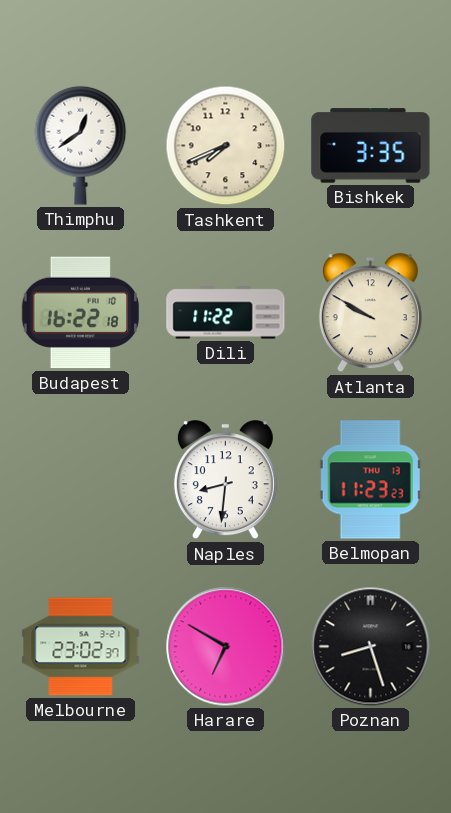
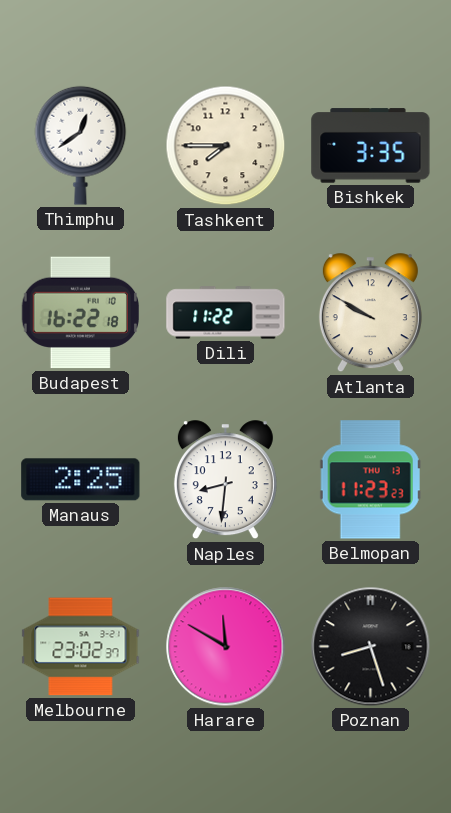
Tashkent: 7:41 -> 7:45
Manaus: none -> 2:25
Harare: 6:50 -> 11:50
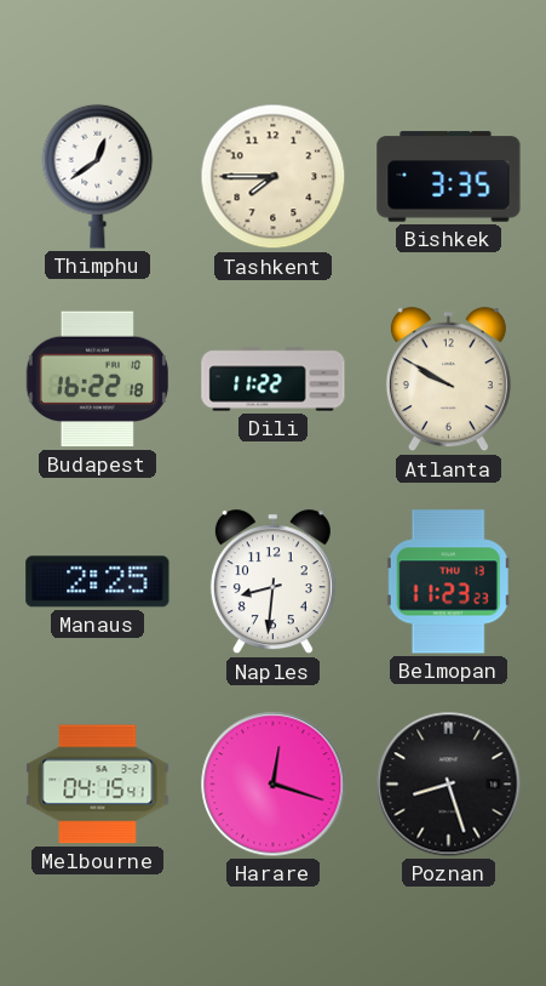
Melbourne: 23:02 -> 04:15
Harare: 11:50 -> 12:18
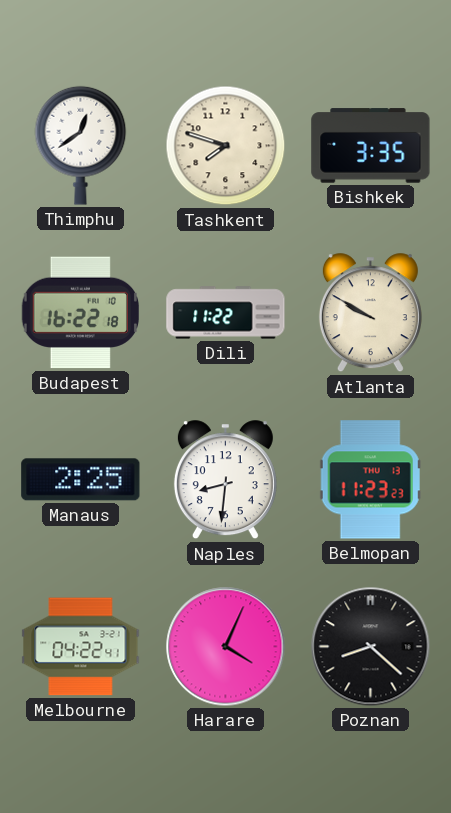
Tashkent: 7:45 -> 7:48
Melbourne: 04:15 -> 04:22
Harare: 12:18 -> 4:04
Poznan: 8:27 -> 8:22
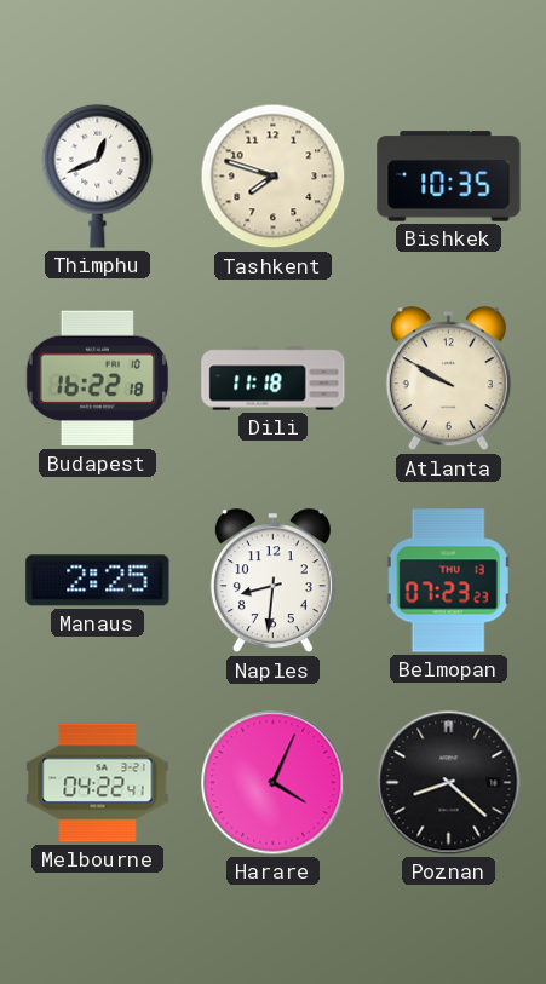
Thimphu: 12:39 -> 12:41
Bishkek: 3:35 -> 10:35
Dili: 11:22 -> 11:18
Belmopan: 11:23 -> 07:23
